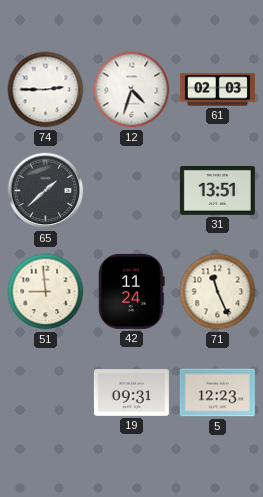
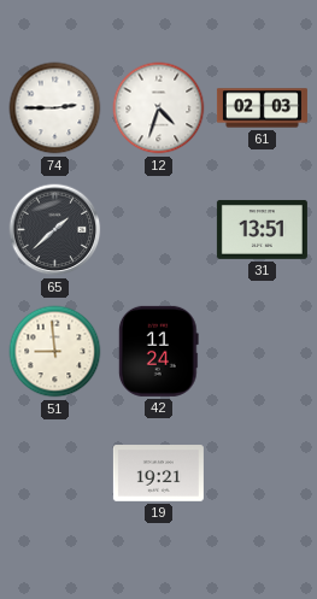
71: 11:26 -> none
19: 09:31 -> 19:21
5: 12:23 -> none
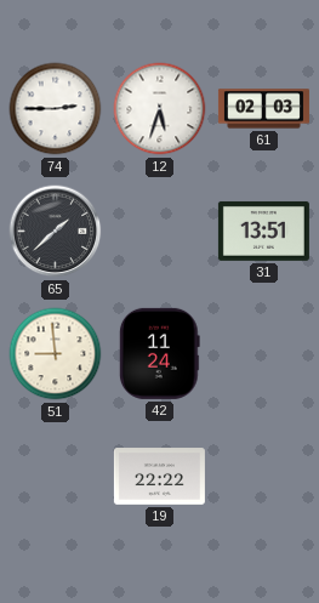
12: 4:33 -> 5:33
19: 19:21 -> 22:22
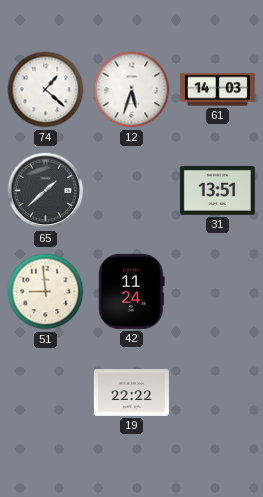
74: 2:45 -> 1:22
61: 02:03 -> 14:03
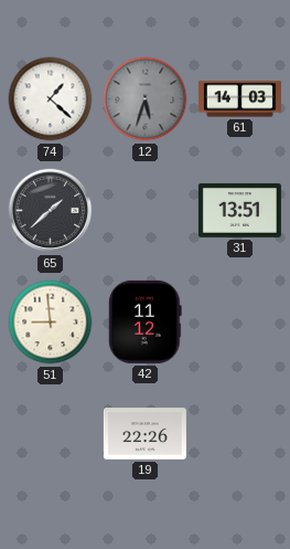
12 dial: white -> grey
42: 11:24 -> 11:12
19: 22:22 -> 22:26
